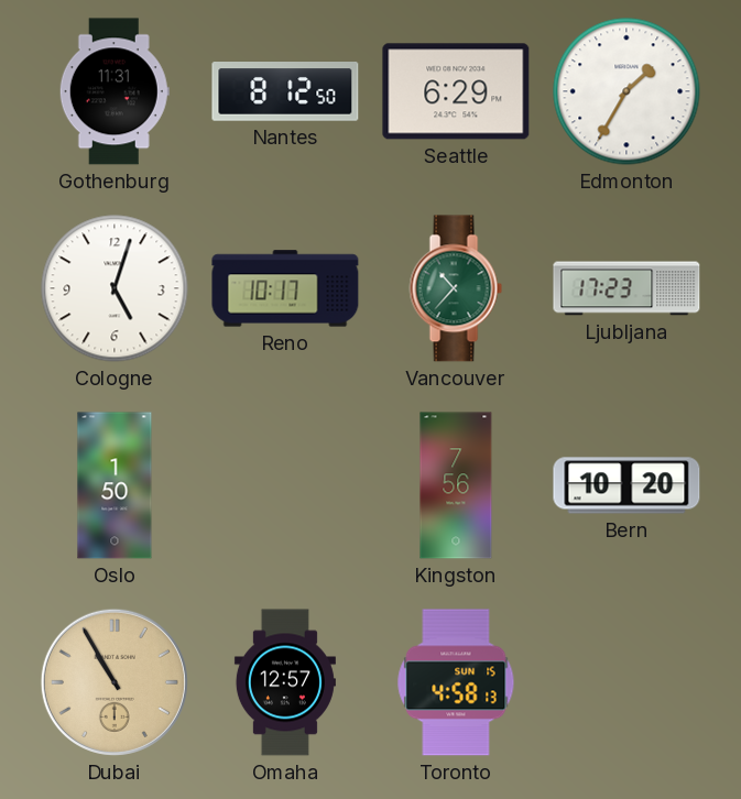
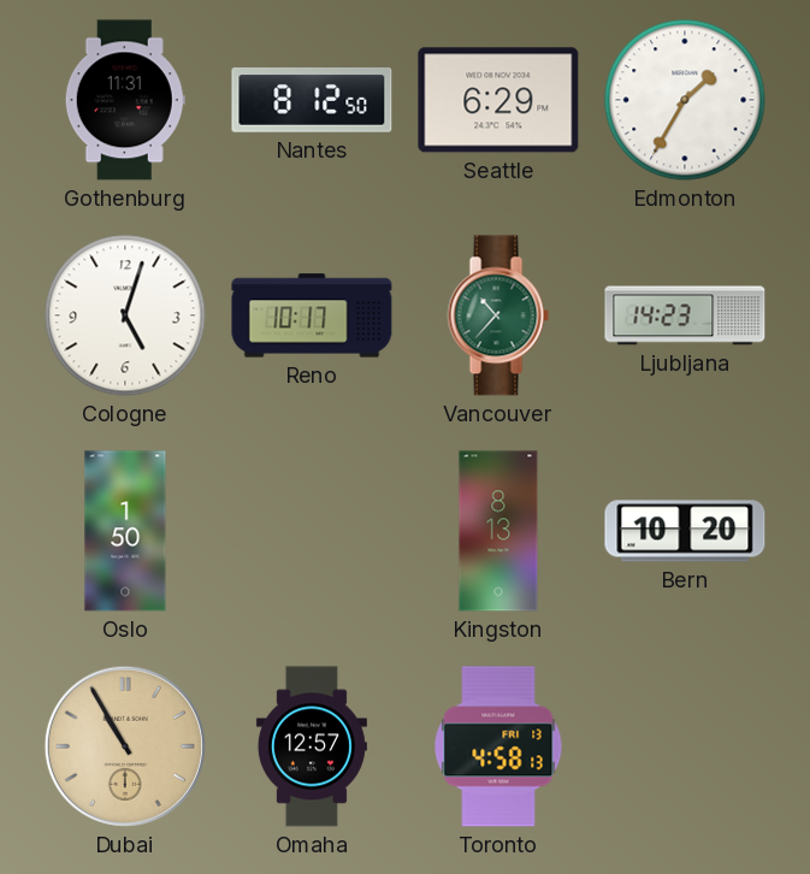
Ljubljana: 17:23 -> 14:23
Kingston: 7:56 -> 8:13
Toronto date: SUN 15 -> FRI 13
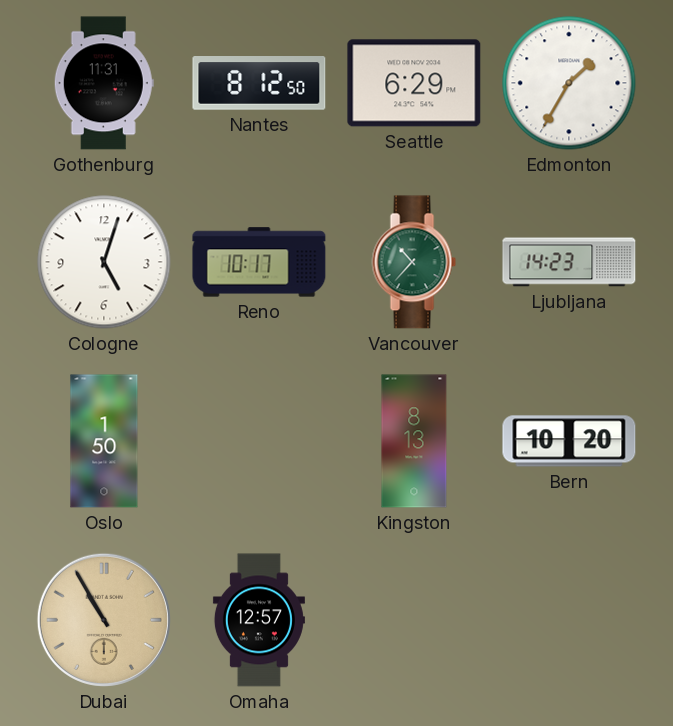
Toronto: 4:58 -> none
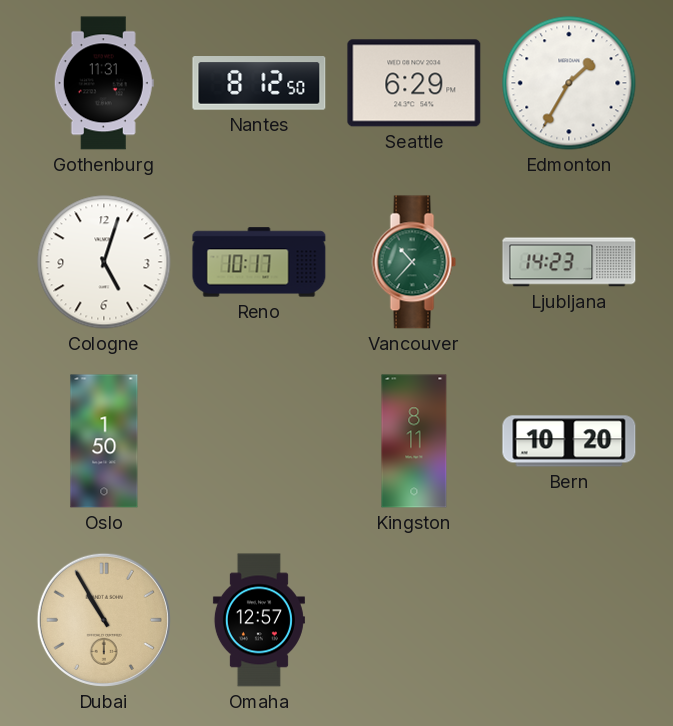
Kingston: 8:13 -> 8:11
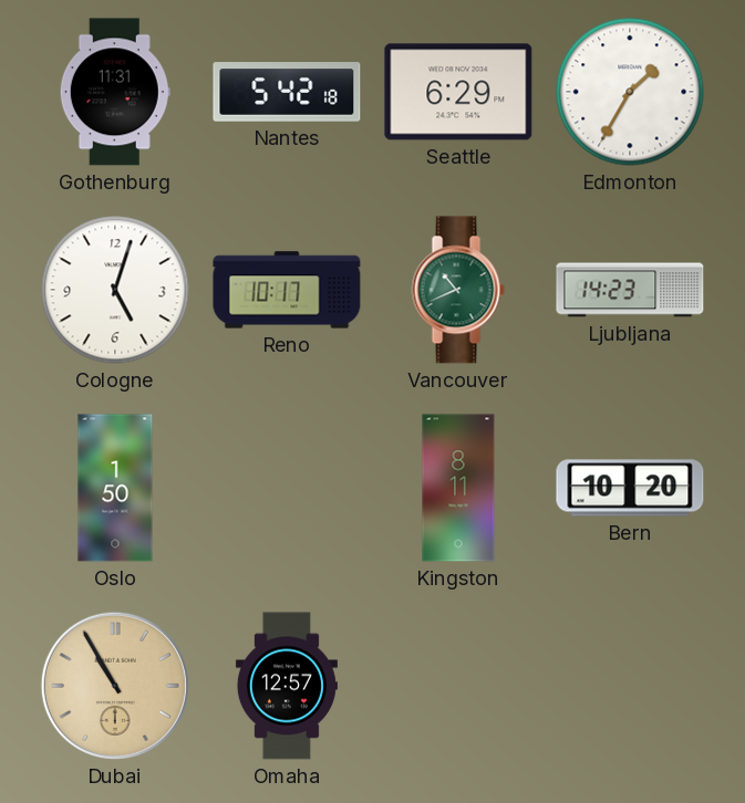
Nantes: 8:12 -> 5:42
Vancouver: 10:37 -> 10:41
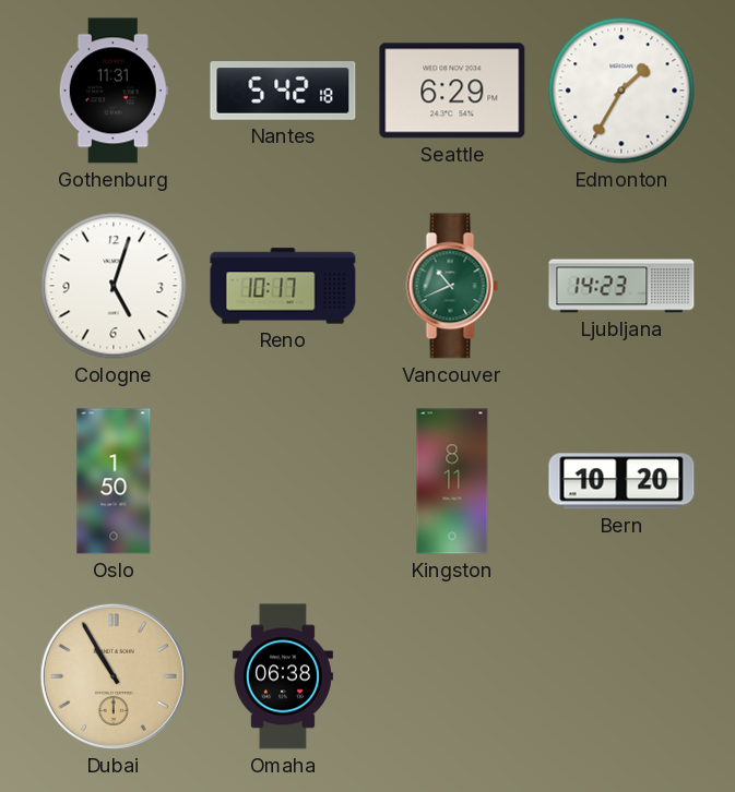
Omaha: 12:57 -> 06:38
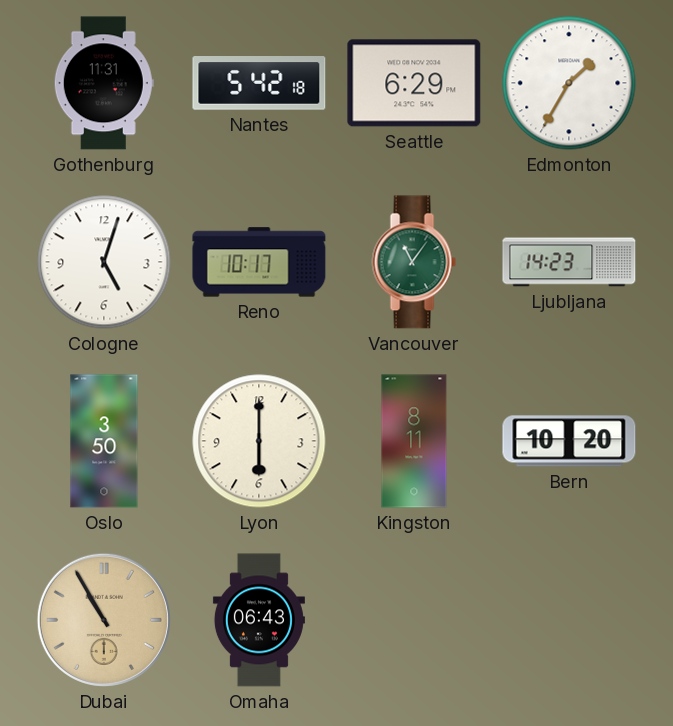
Vancouver: 10:41 -> 11:06
Oslo: 1:50 -> 3:50
Lyon: none -> 6:00
Omaha: 06:38 -> 06:43
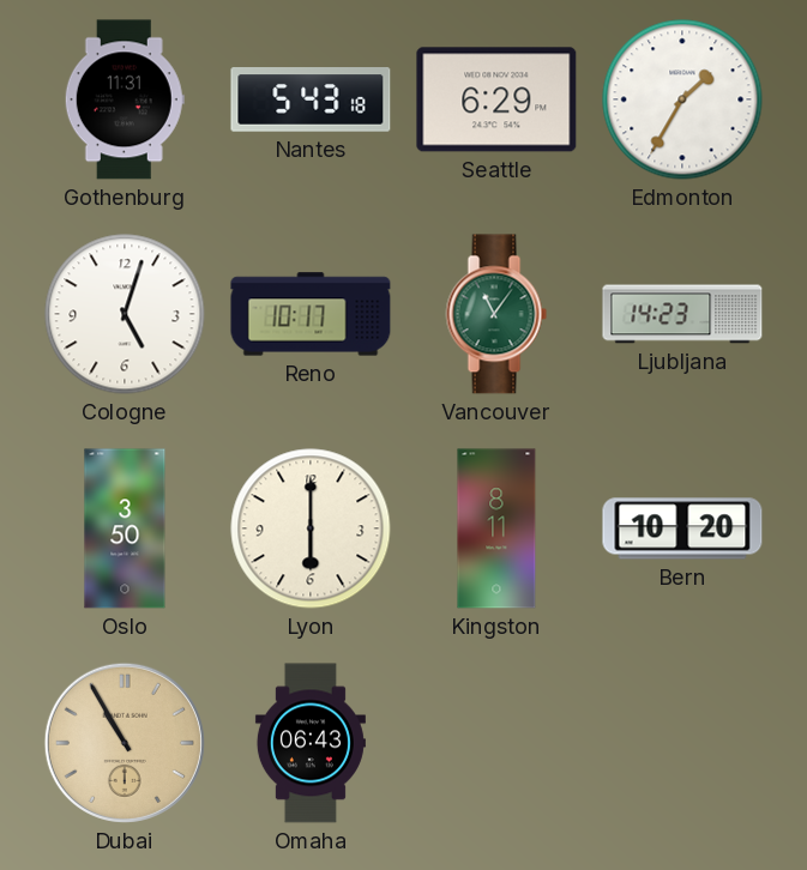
Nantes: 5:42 -> 5:43
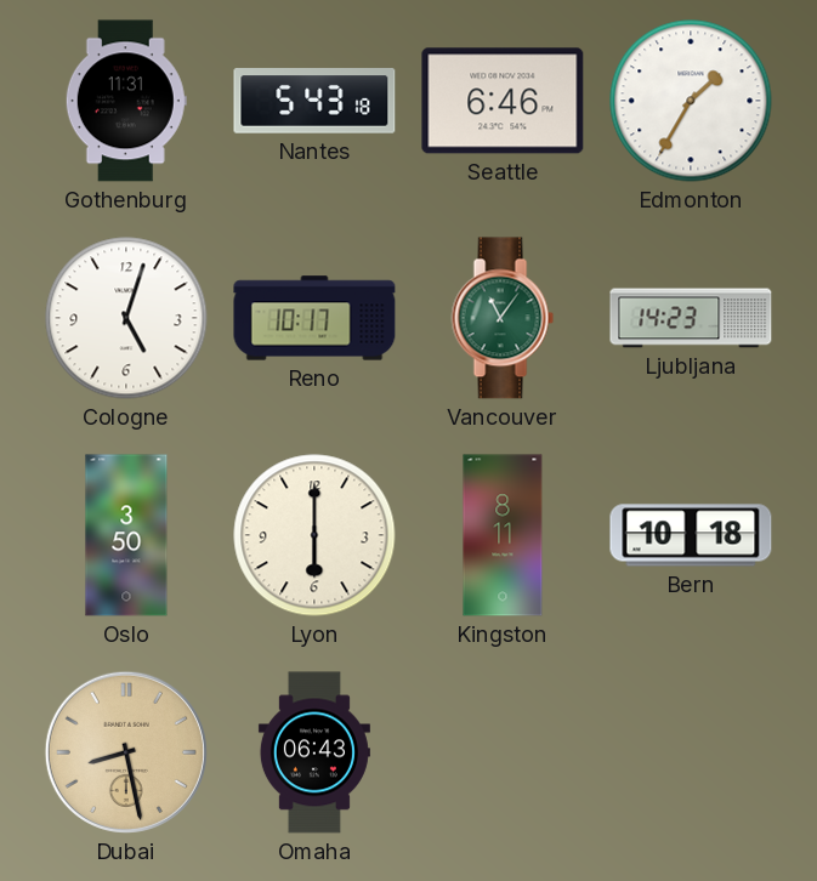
Seattle: 6:29 -> 6:46
Bern: 10:20 -> 10:18
Dubai: 10:55 -> 8:28
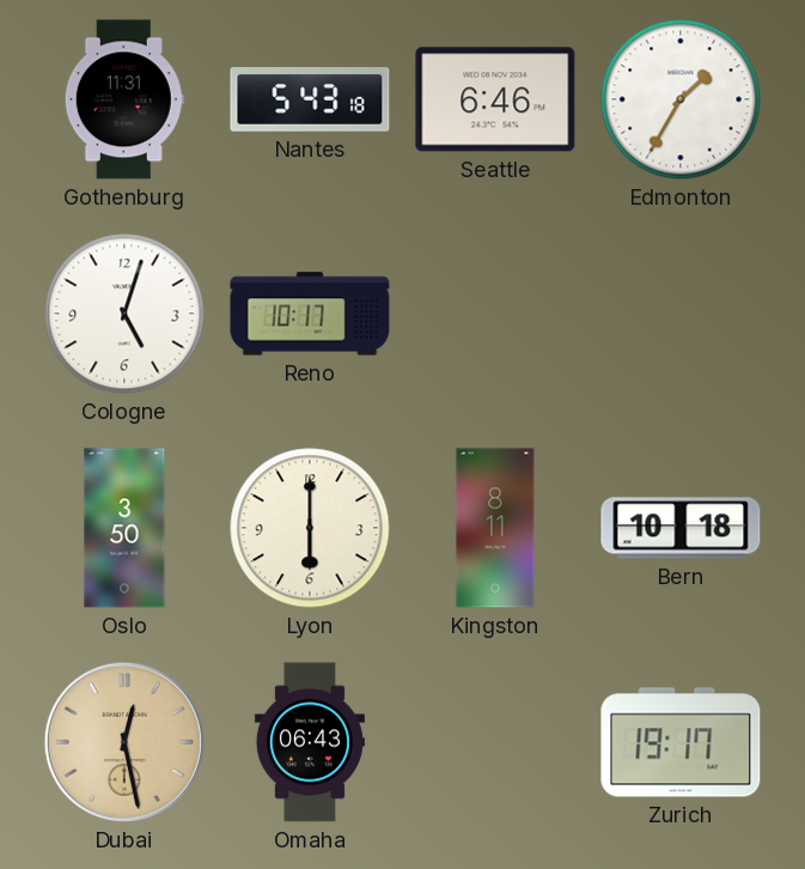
Vancouver: 11:06 -> none
Ljubljana: 14:23 -> none
Dubai: 8:28 -> 12:28
Zurich: none -> 19:17
